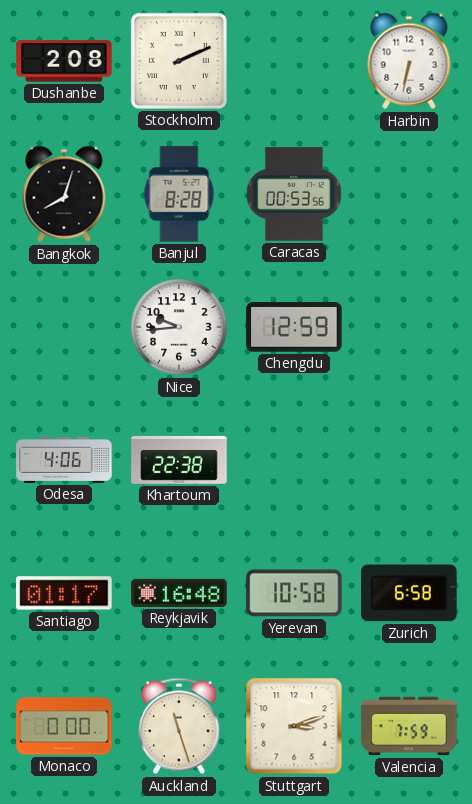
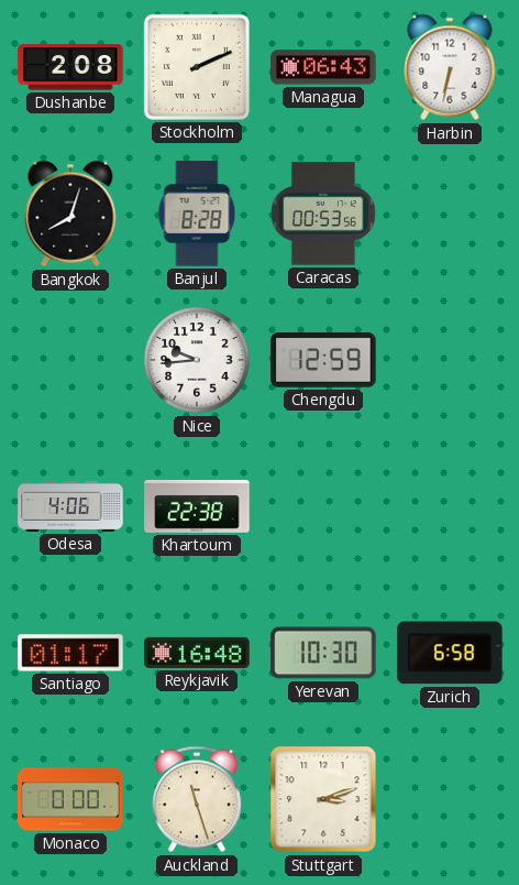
Managua: none -> 06:43
Yerevan: 10:58 -> 10:30
Valencia: 7:59 -> none
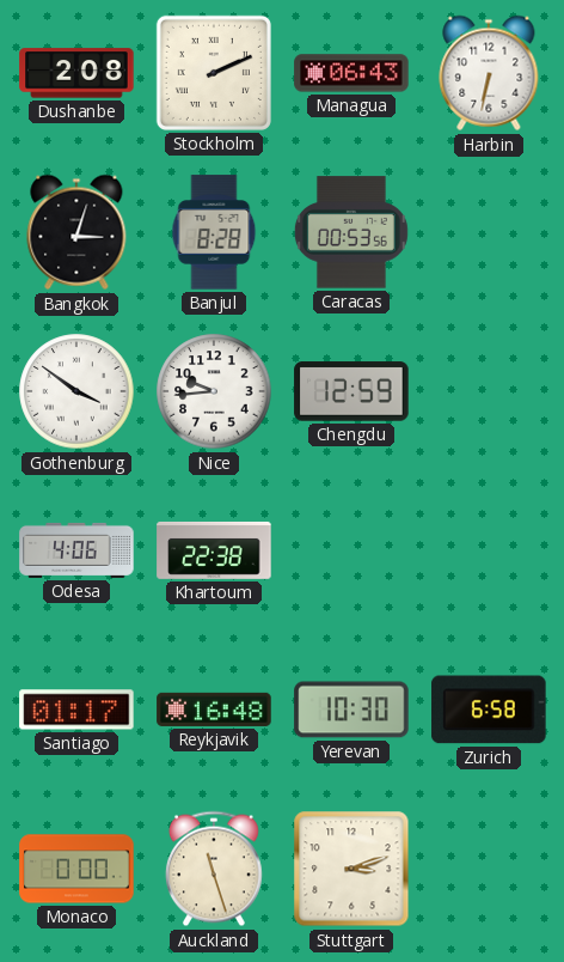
Bangkok: 8:03 -> 3:03
Gothenburg: none -> 3:51
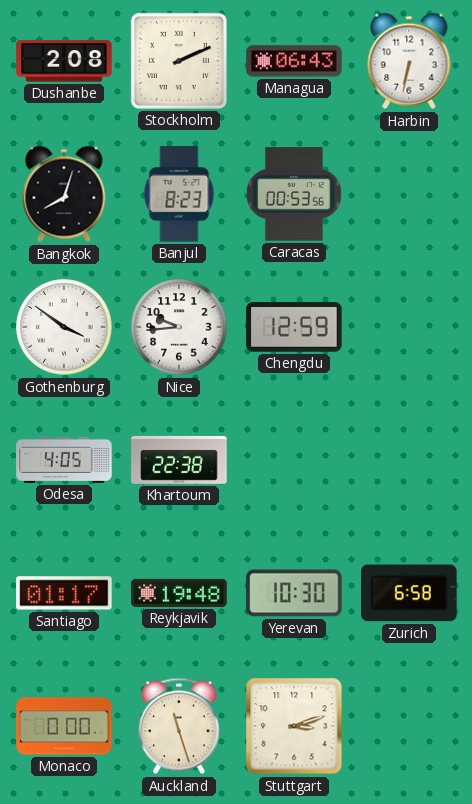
Bangkok: 3:03 -> 8:03
Banjul: 8:28 -> 8:23
Odesa: 4:06 -> 4:05
Reykjavik: 16:48 -> 19:48
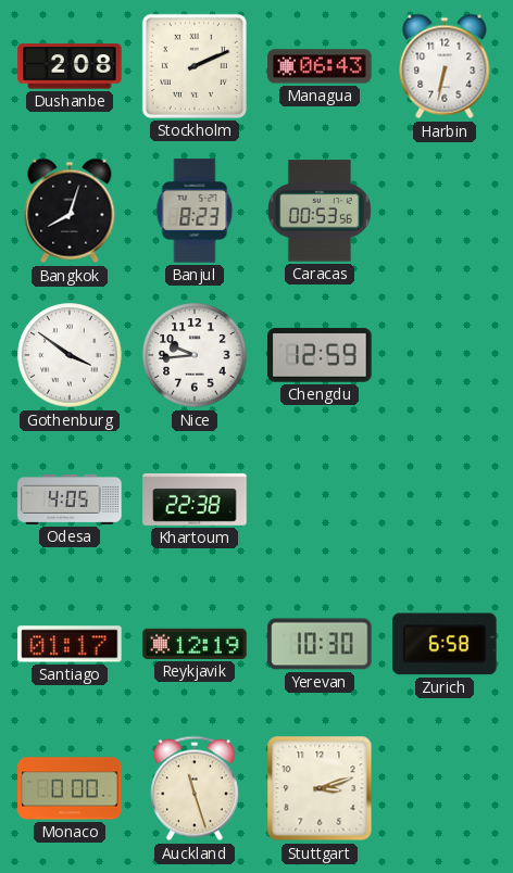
Reykjavik: 19:48 -> 12:19
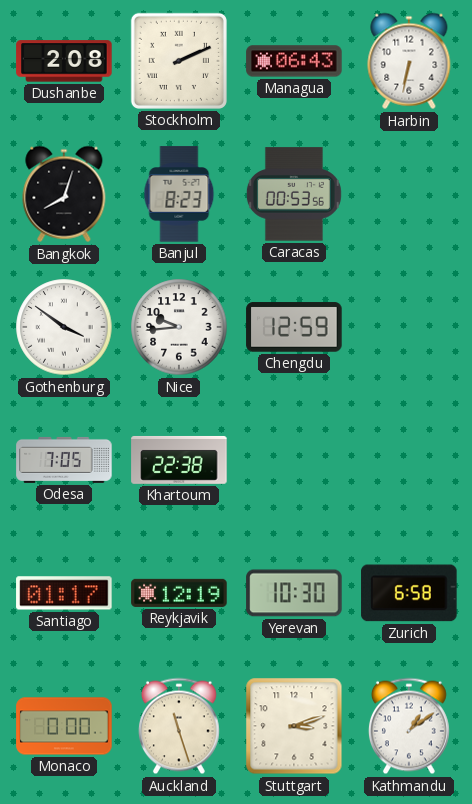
Odesa: 4:05 -> 7:05
Kathmandu: none -> 1:09
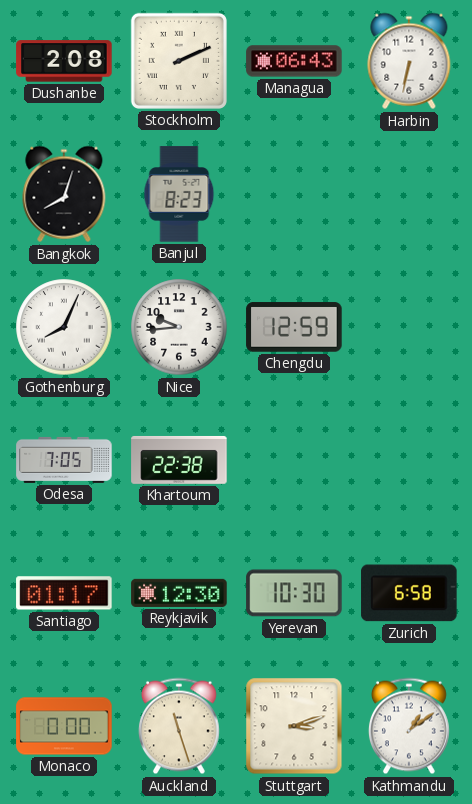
Caracas: 00:53 -> none
Gothenburg: 3:51 -> 8:04
Reykjavik: 12:19 -> 12:30
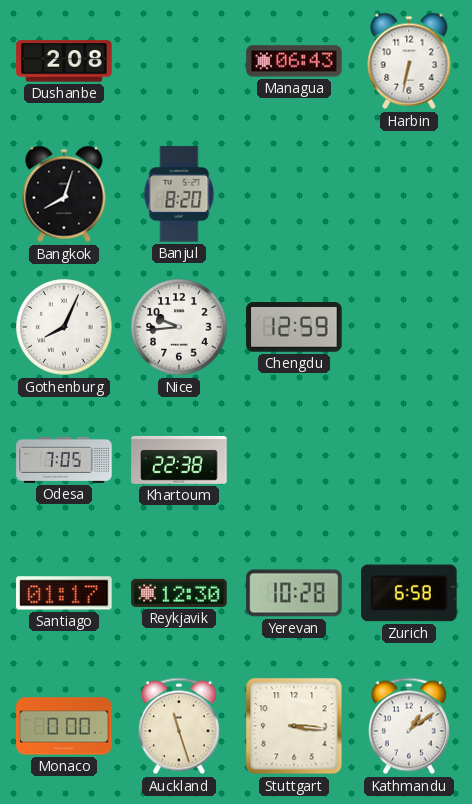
Stockholm: 2:11 -> none
Banjul: 8:23 -> 8:20
Yerevan: 10:30 -> 10:28
Stuttgart: 3:12 -> 3:16
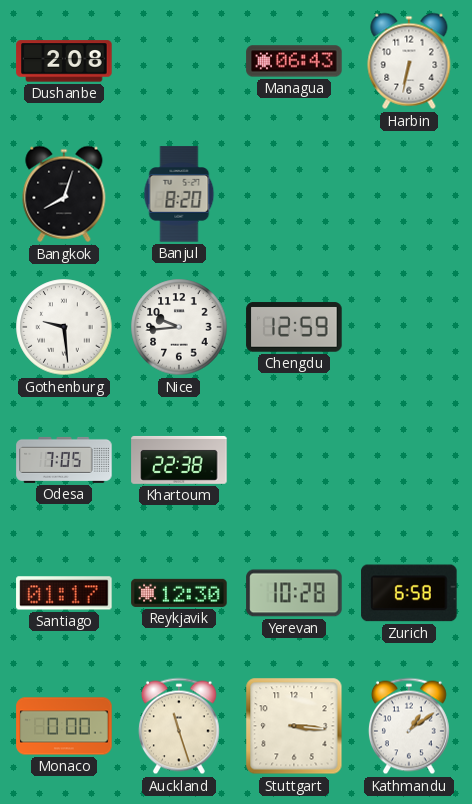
Gothenburg: 8:04 -> 9:29
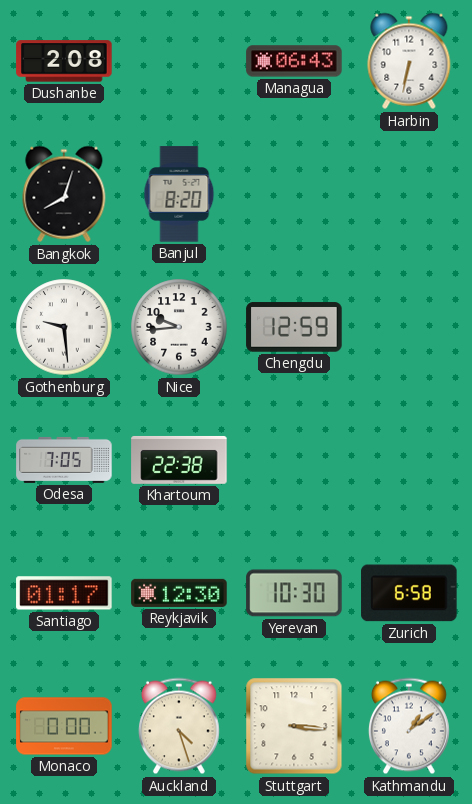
Yerevan: 10:28 -> 10:30
Auckland: 11:27 -> 4:27
